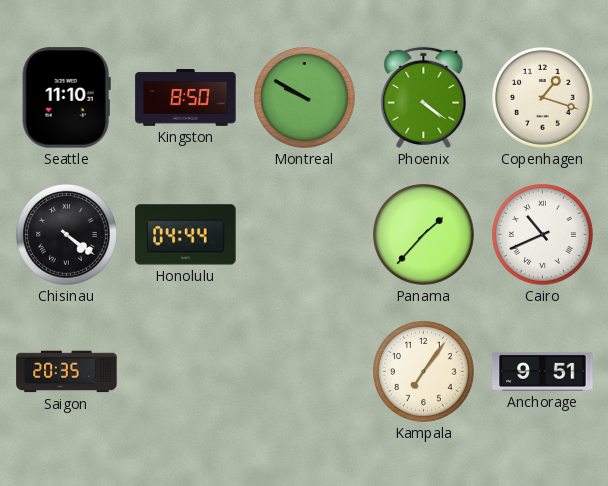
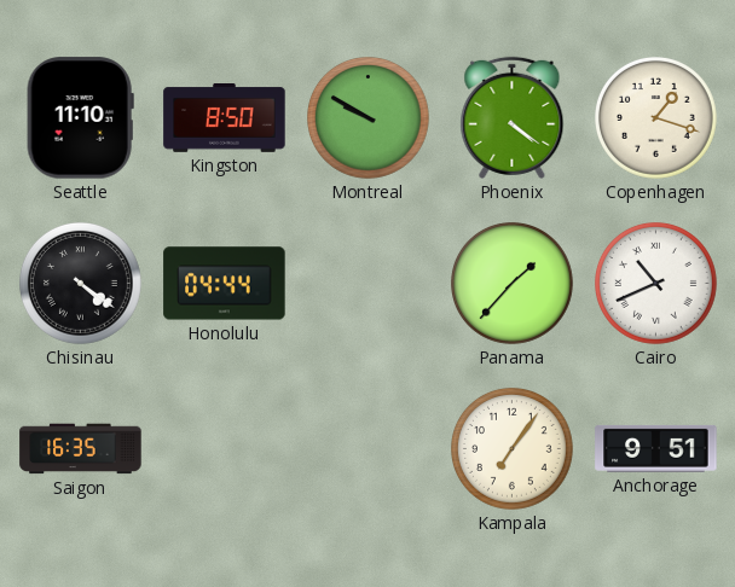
Saigon: 20:35 -> 16:35
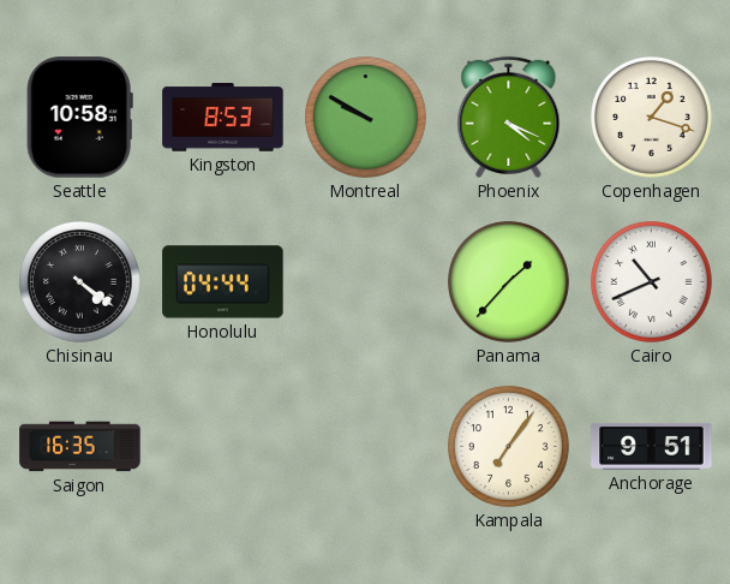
Seattle: 11:10 -> 10:58
Kingston: 8:50 -> 8:53
Phoenix: 4:21 -> 4:19
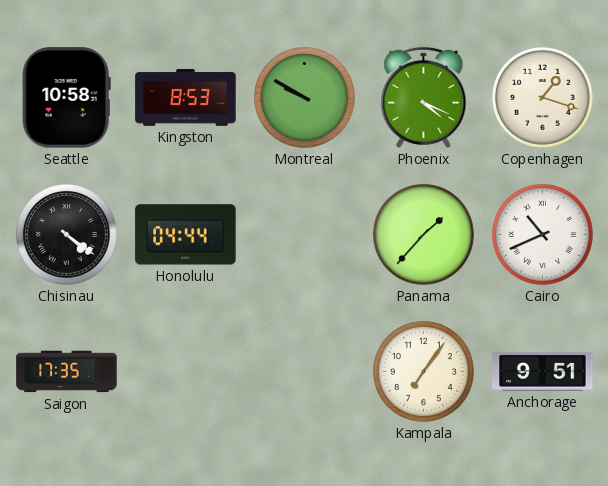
Saigon: 16:35 -> 17:35
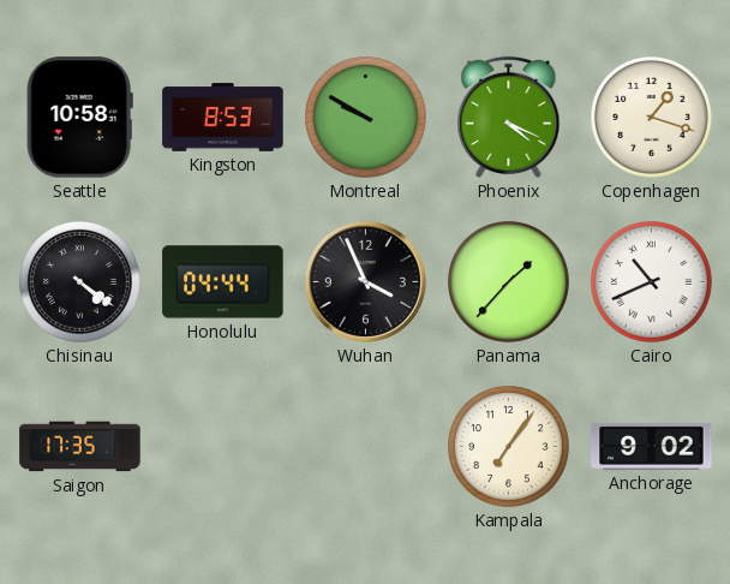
Wuhan: none -> 3:56
Anchorage: 9:51 -> 9:02
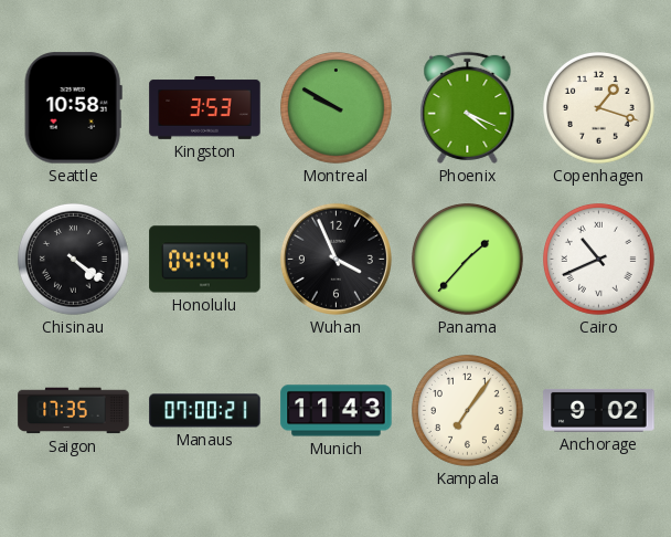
Kingston: 8:53 -> 3:53
Manaus: none -> 07:00
Munich: none -> 11:43
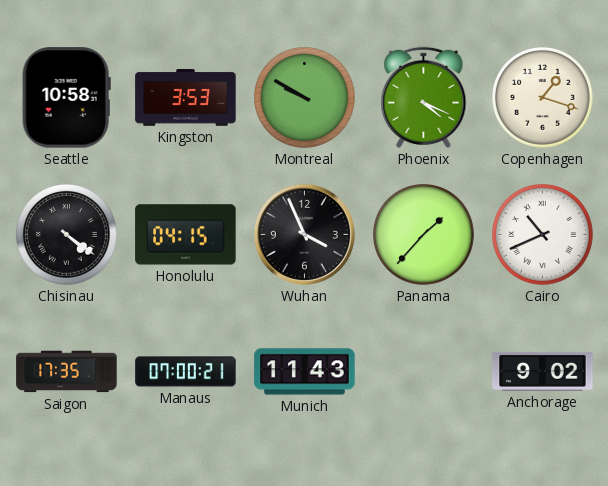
Honolulu: 04:44 -> 04:15
Kampala: 7:06 -> none
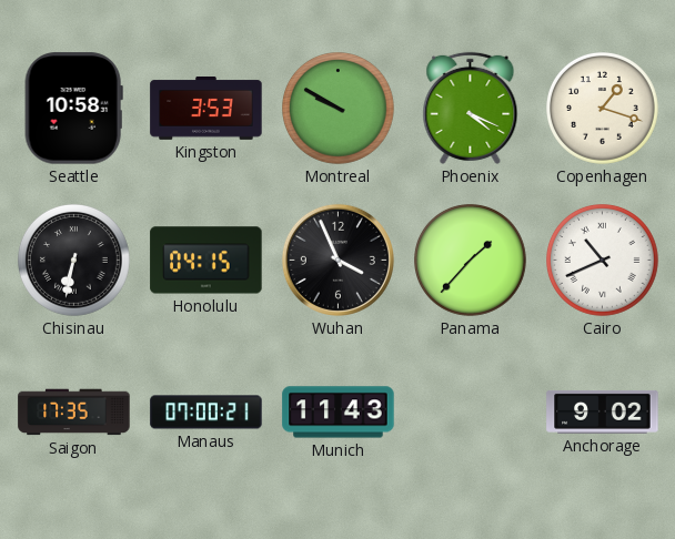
Chisinau: 4:21 -> 6:32
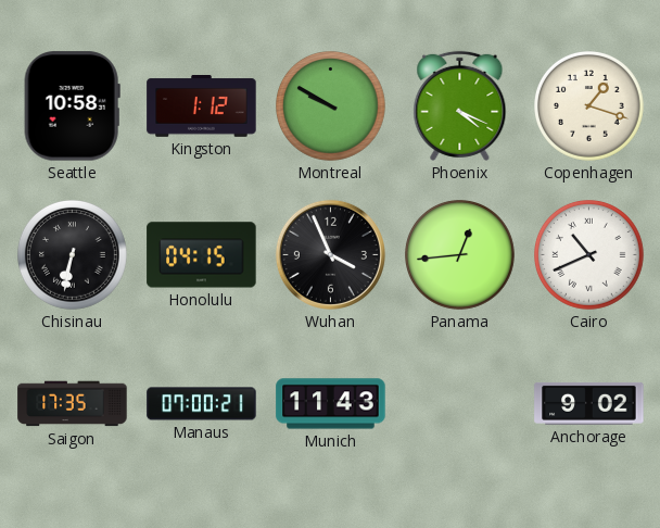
Kingston: 3:53 -> 1:12
Panama: 1:37 -> 12:44
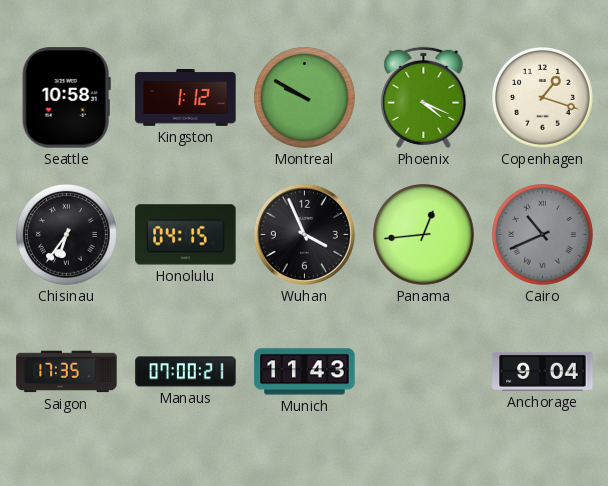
Chisinau: 6:32 -> 6:36
Cairo dial: white -> grey
Anchorage: 9:02 -> 9:04
